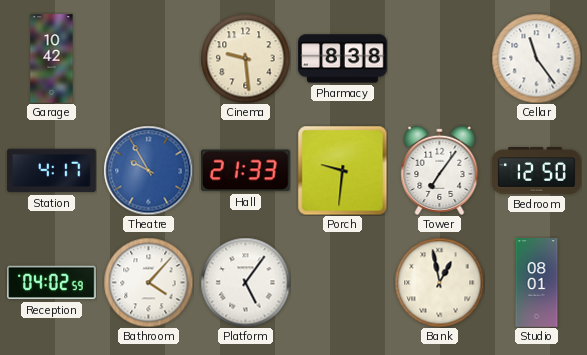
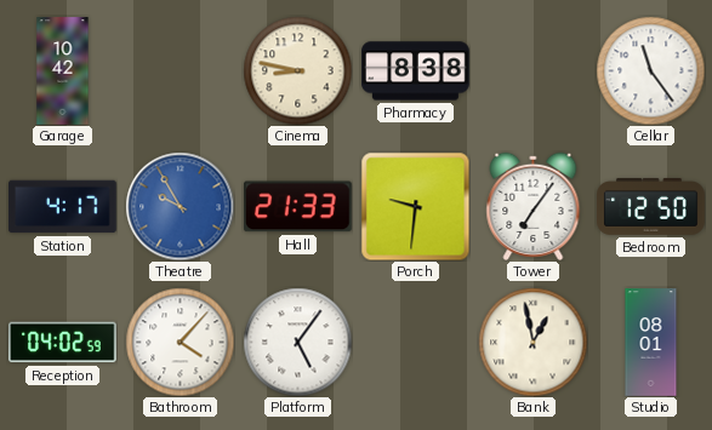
Cinema: 9:29 -> 8:47
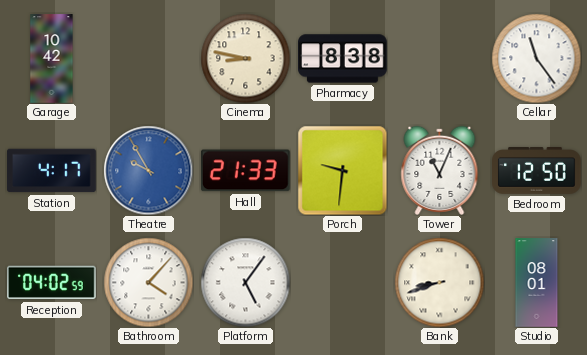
Tower: 7:06 -> 11:04
Bank: 12:58 -> 8:42
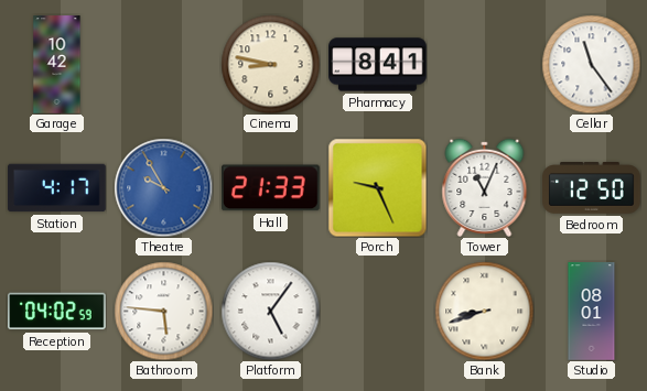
Pharmacy: 8:38 -> 8:41
Porch: 9:31 -> 9:26
Bathroom: 4:07 -> 5:46
